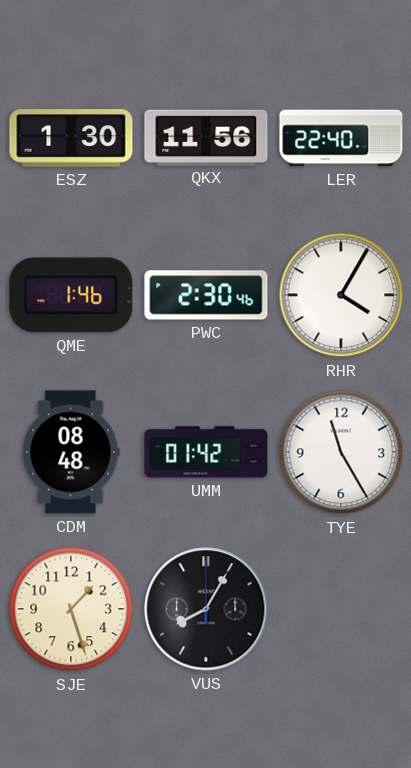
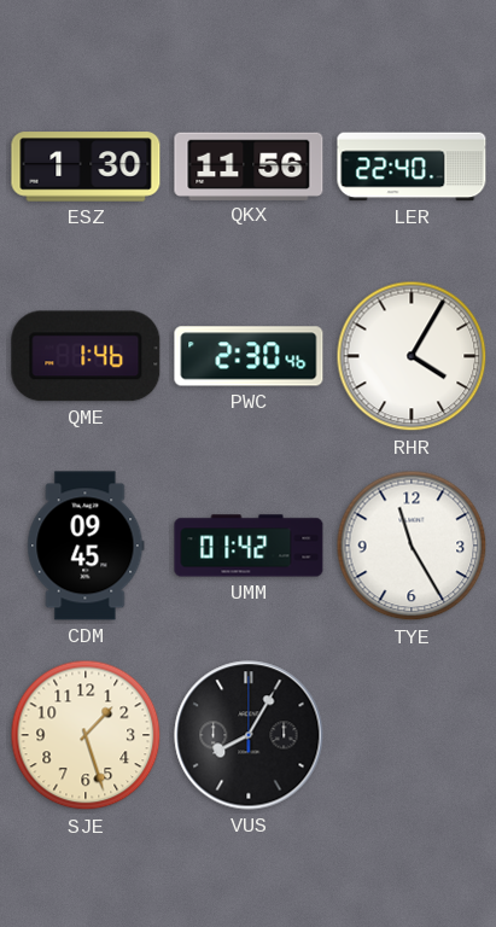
CDM: 08:48 -> 09:45
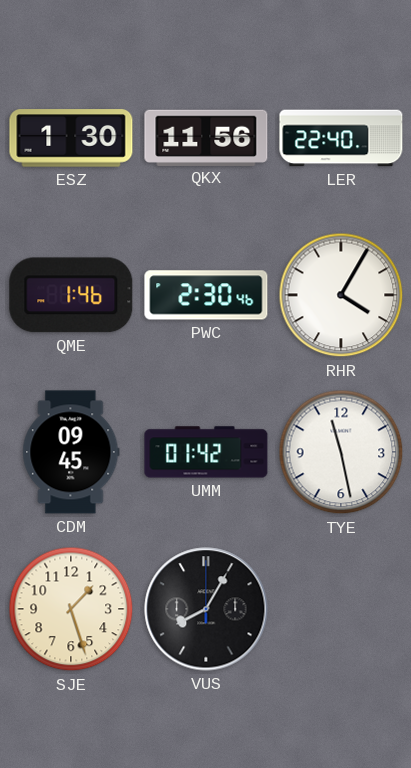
TYE: 11:25 -> 11:28
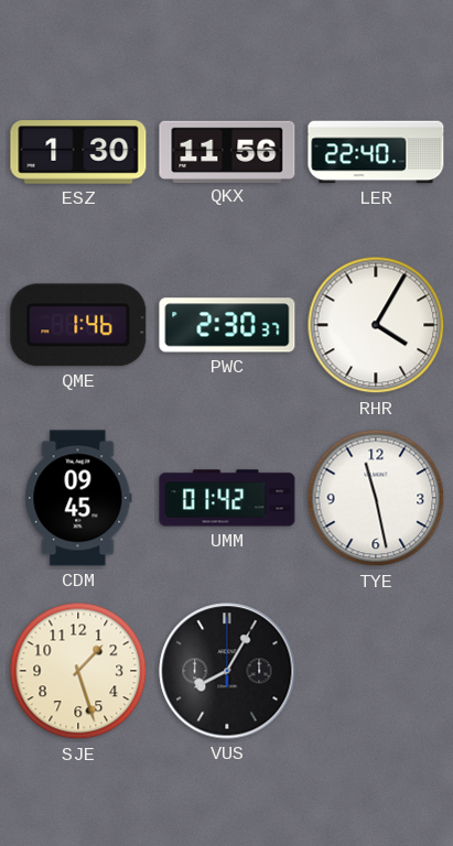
PWC: 2:30:46 -> 2:30:37
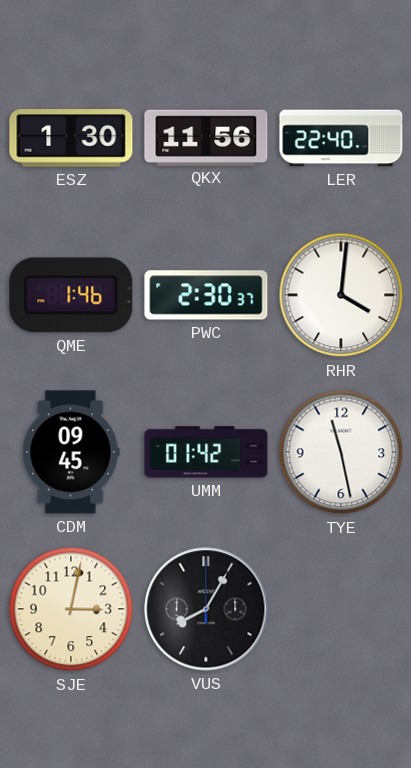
RHR: 4:05 -> 4:01
SJE: 1:27 -> 3:02
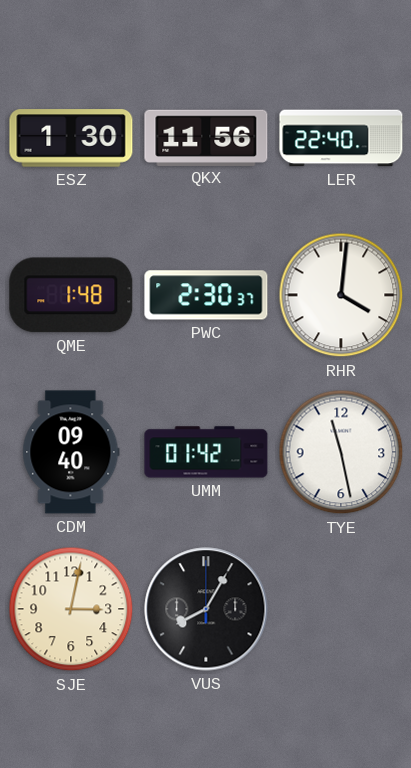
QME: 1:46 -> 1:48
CDM: 09:45 -> 09:40
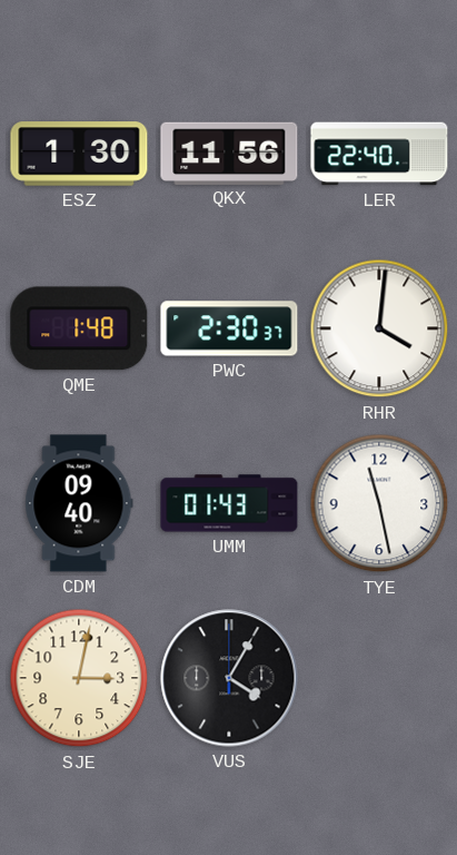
UMM: 01:42 -> 01:43
VUS: 8:05 -> 4:05
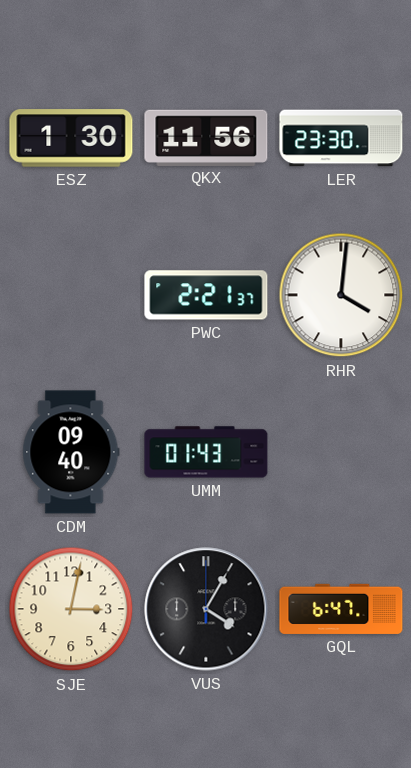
LER: 22:40 -> 23:30
QME: 1:48 -> none
PWC: 2:30 -> 2:21
TYE: 11:28 -> none
GQL: none -> 6:47
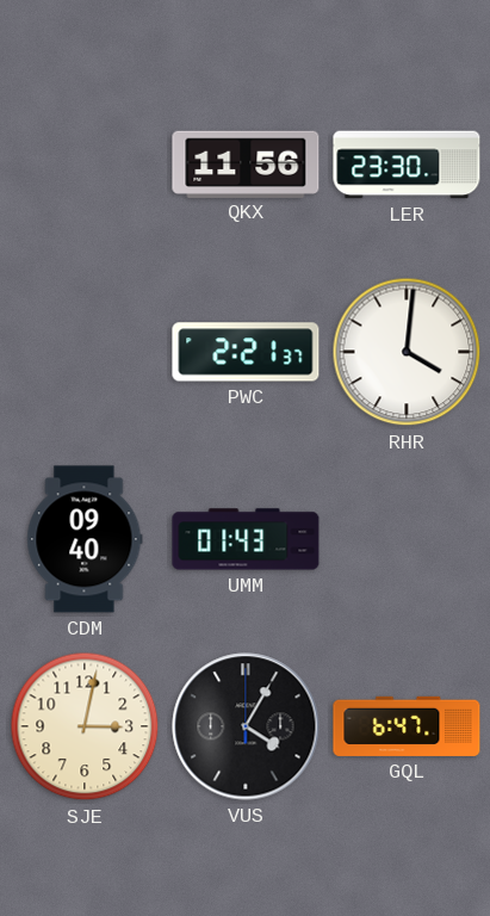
ESZ: 1:30 -> none
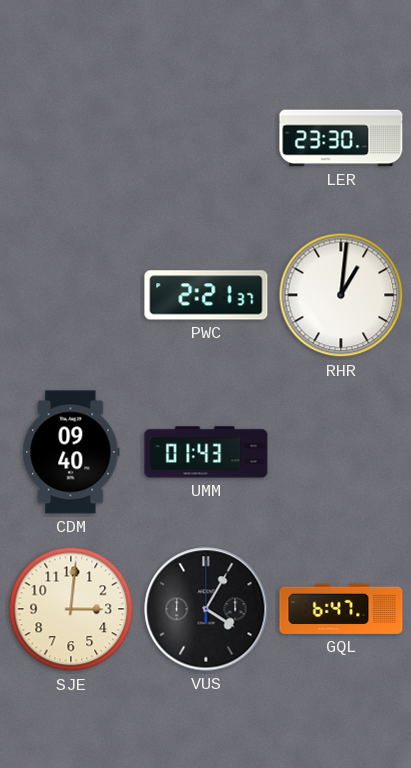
QKX: 11:56 -> none
RHR: 4:01 -> 1:01
SJE: 3:02 -> 3:01
